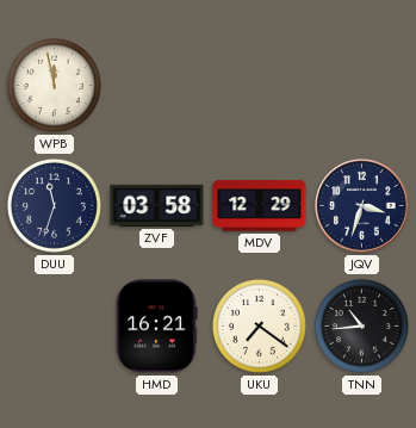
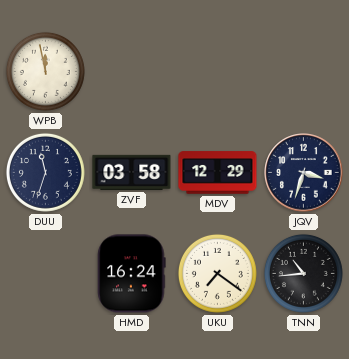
HMD: 16:21 -> 16:24
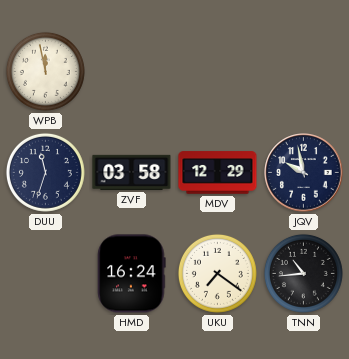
JQV: 3:33 -> 9:58
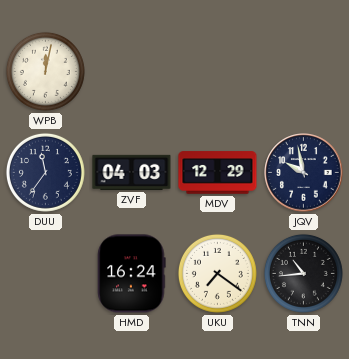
WPB: 11:58 -> 12:02
DUU: 11:33 -> 11:36
ZVF: 03:58 -> 04:03
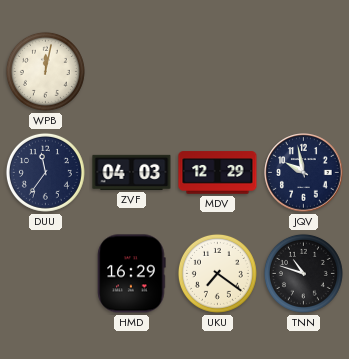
HMD: 16:24 -> 16:29
TNN: 10:44 -> 10:48
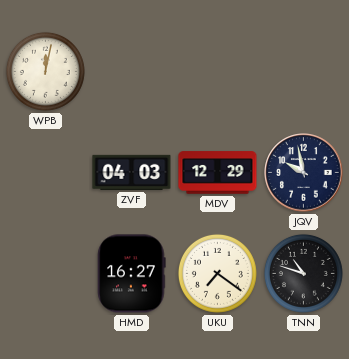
DUU: 11:36 -> none
HMD: 16:29 -> 16:27
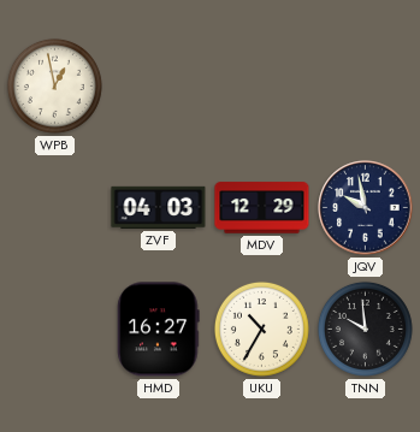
WPB: 12:02 -> 12:58
UKU: 7:21 -> 10:35
TNN: 10:48 -> 9:59
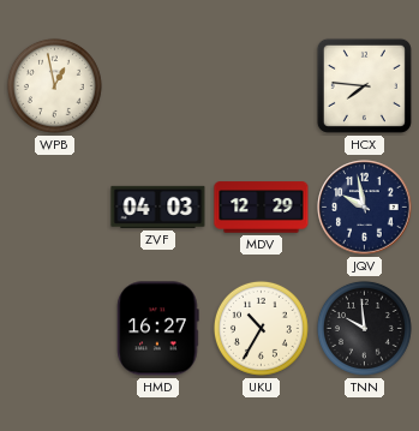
HCX: none -> 7:46
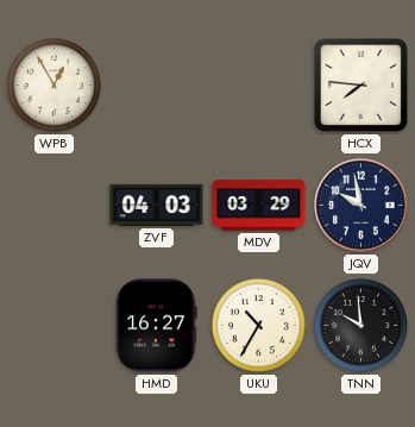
WPB: 12:58 -> 12:55
MDV: 12:29 -> 03:29
